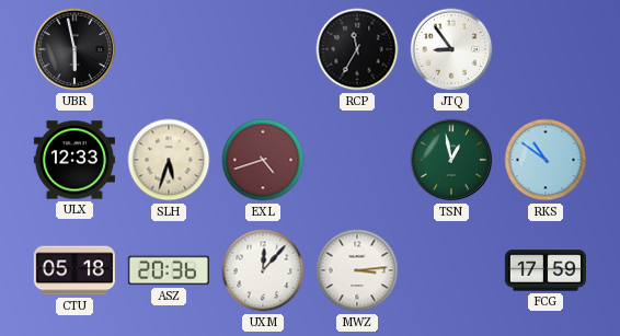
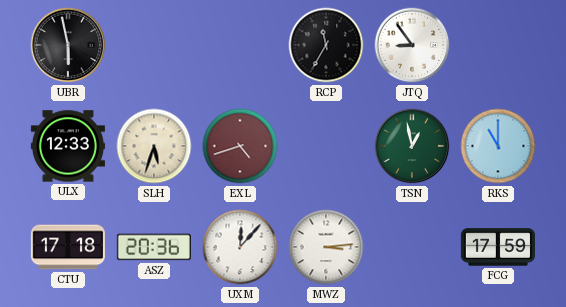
RKS: 10:51 -> 11:00
CTU: 05:18 -> 17:18
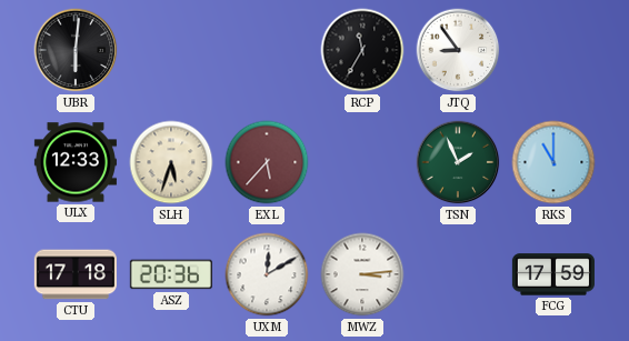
UBR: 5:58 -> 6:01
EXL: 4:42 -> 5:37
TSN: 12:58 -> 1:56
UXM: 12:07 -> 12:10
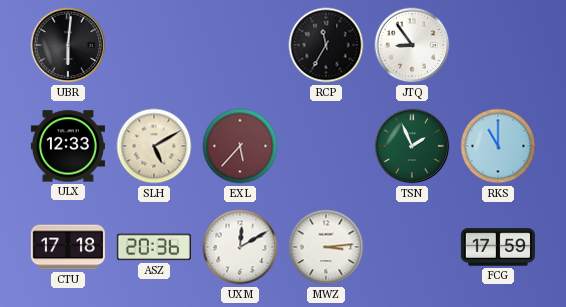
SLH: 5:33 -> 5:10
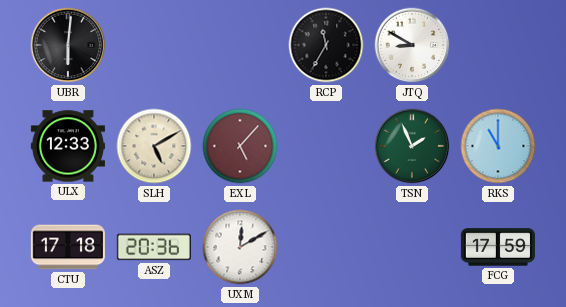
JTQ: 8:54 -> 8:50
EXL: 5:37 -> 5:07
MWZ: 3:14 -> none
